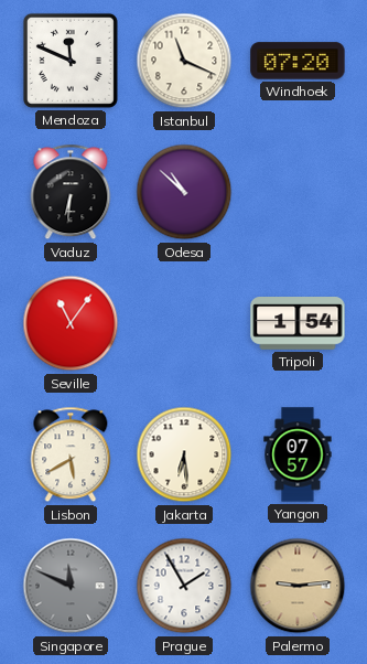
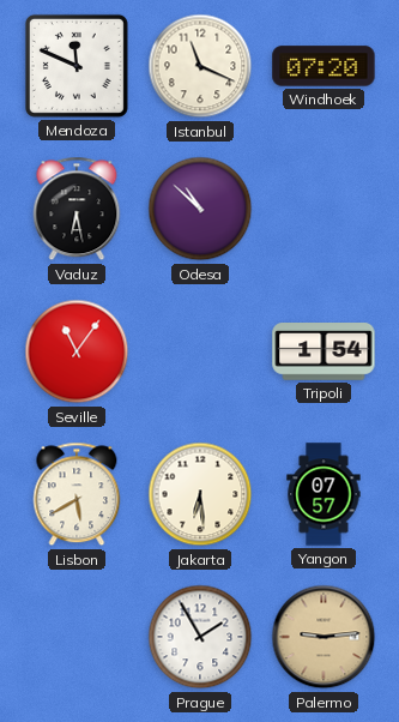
Vaduz: 6:31 -> 6:28
Singapore: 11:49 -> none
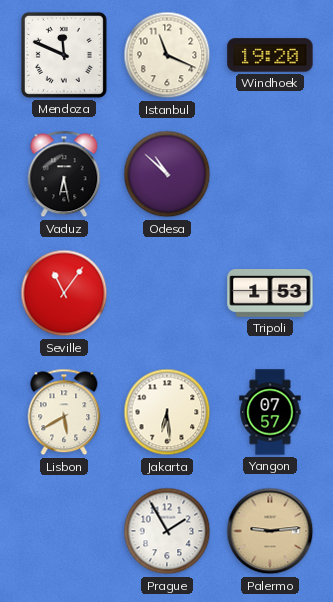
Windhoek: 07:20 -> 19:20
Tripoli: 1:54 -> 1:53
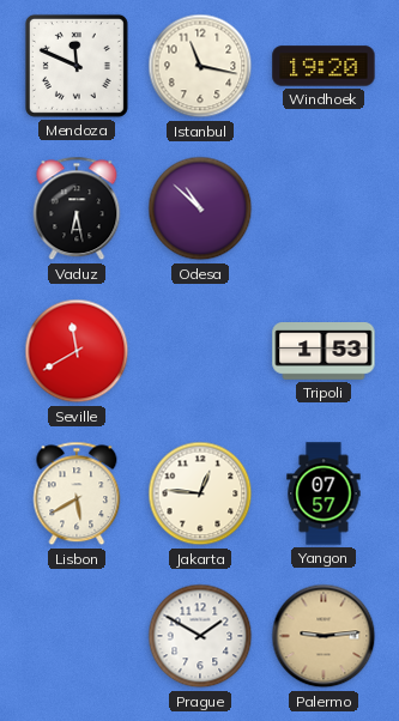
Istanbul: 11:19 -> 11:17
Seville: 11:06 -> 11:40
Jakarta: 6:29 -> 12:46
Prague: 1:55 -> 1:50
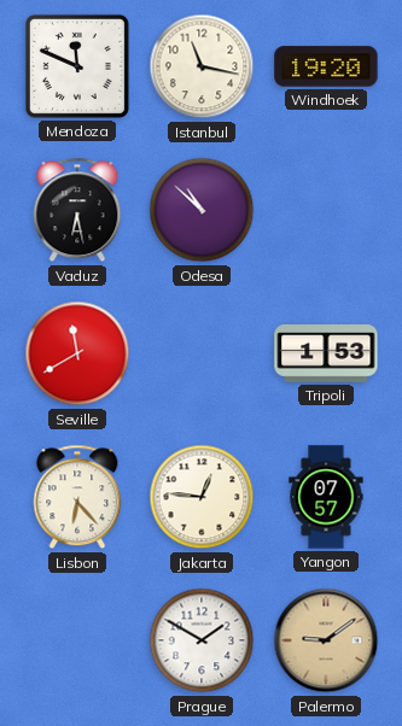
Lisbon: 5:40 -> 6:23
Palermo: 9:14 -> 9:09
